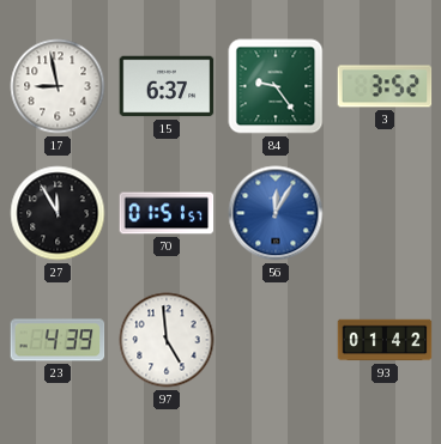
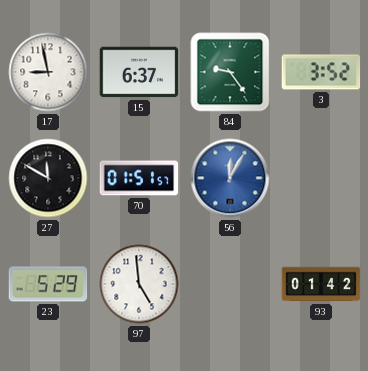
27: 11:55 -> 11:50
23: 4:39 -> 5:29
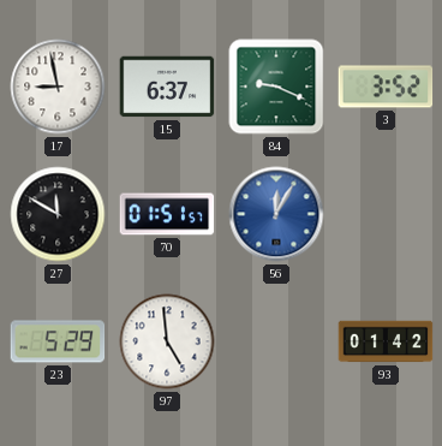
84: 9:24 -> 9:19
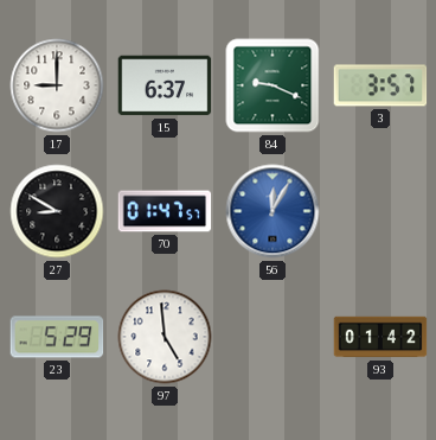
17: 8:58 -> 9:00
3: 3:52 -> 3:57
27: 11:50 -> 8:50
70: 01:51 -> 01:47
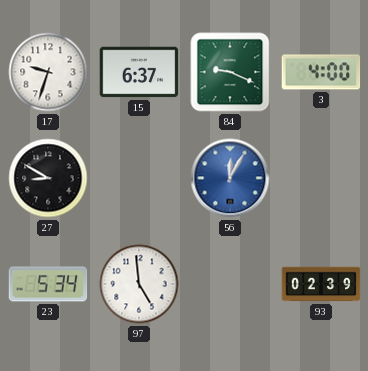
17: 9:00 -> 9:33
3: 3:57 -> 4:00
70: 01:47 -> none
23: 5:29 -> 5:34
93: 01:42 -> 02:39
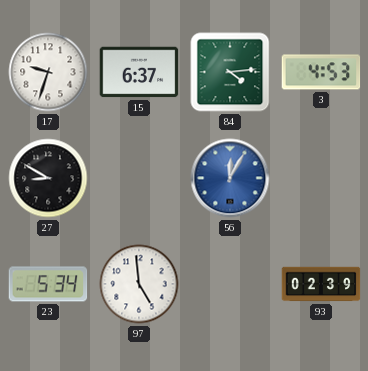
84: 9:19 -> 4:14
3: 4:00 -> 4:53
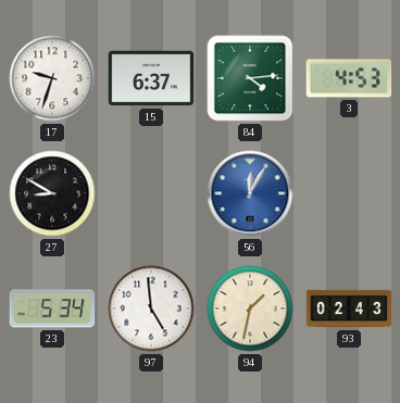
94: none -> 1:32
93: 02:39 -> 02:43
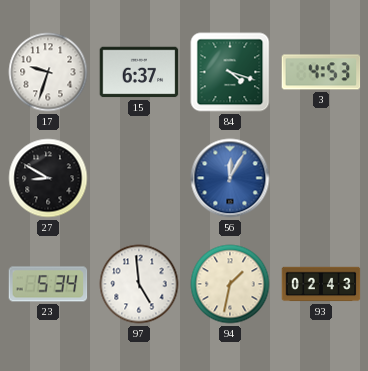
84: 4:14 -> 4:18
